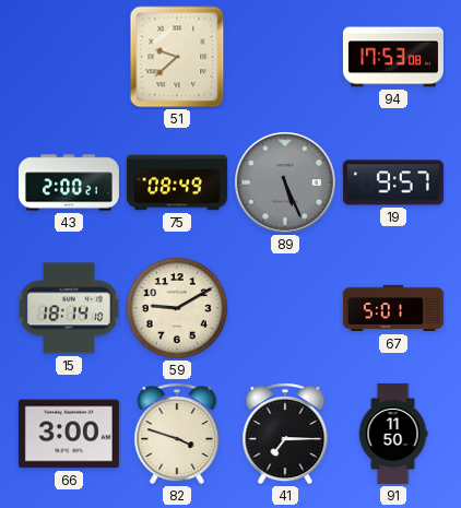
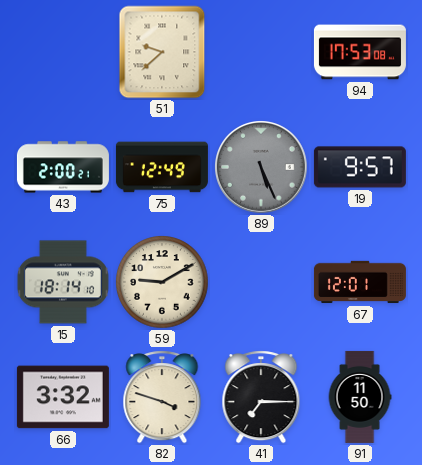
75: 08:49 -> 12:49
67: 5:01 -> 12:01
66: 3:00 -> 3:32
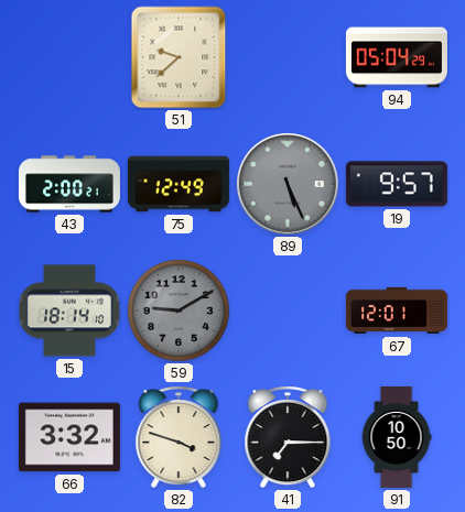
94: 17:53 -> 05:04
59 dial: cream -> grey
91: 11:50 -> 10:50
